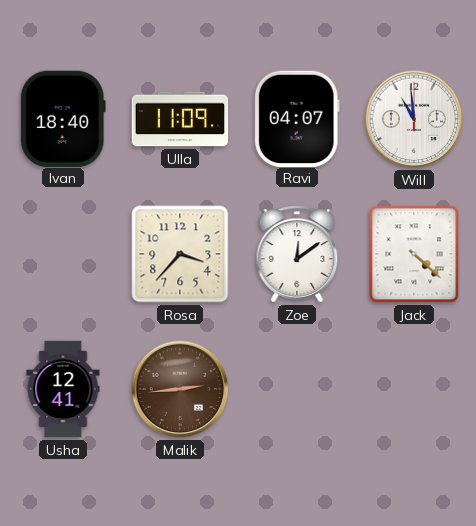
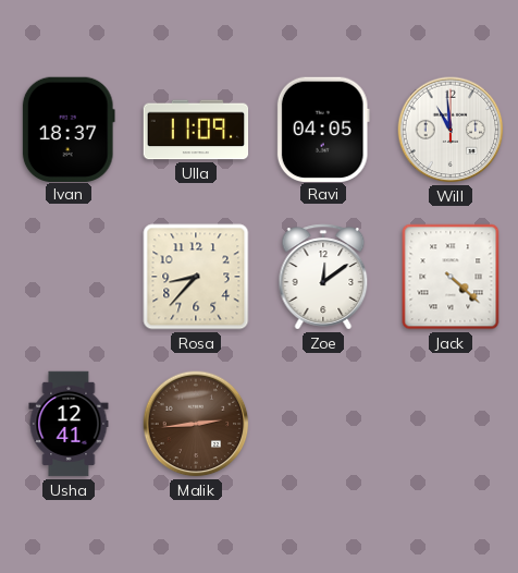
Ivan: 18:40 -> 18:37
Ravi: 04:07 -> 04:05
Rosa: 3:37 -> 8:37
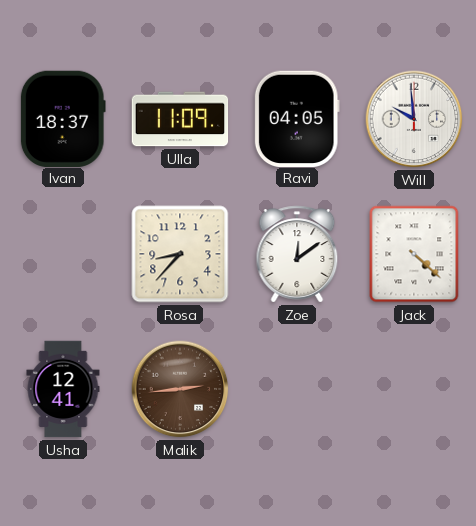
Will: 10:59 -> 9:59
